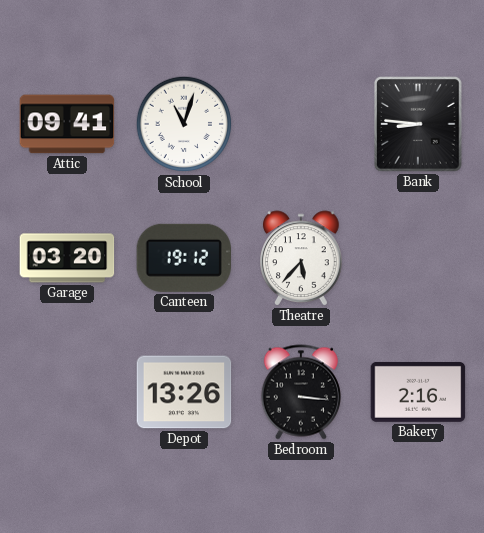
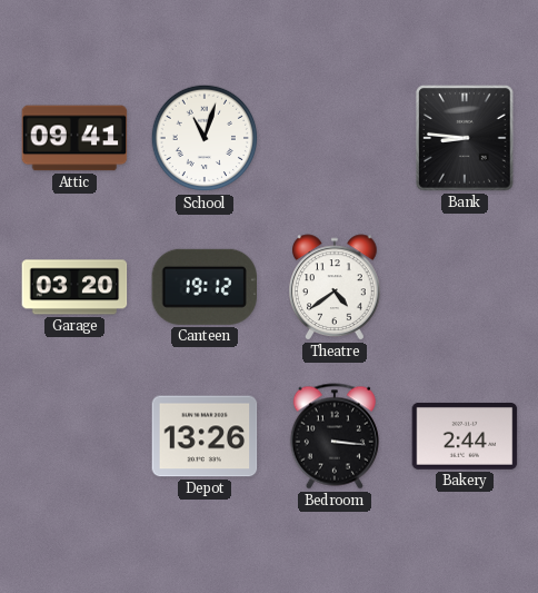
Theatre: 5:37 -> 4:39
Bakery: 2:16 -> 2:44
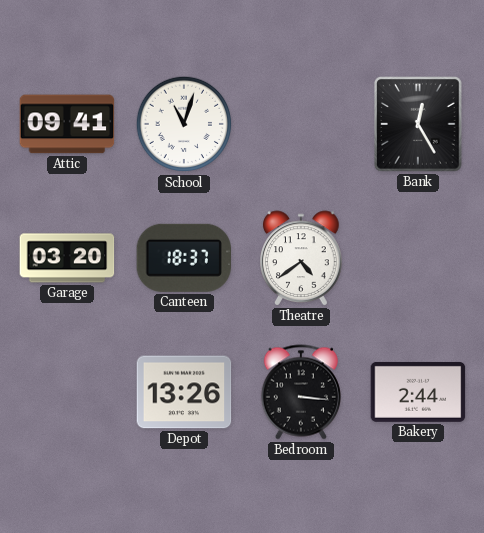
Bank: 8:46 -> 12:25
Canteen: 19:12 -> 18:37
